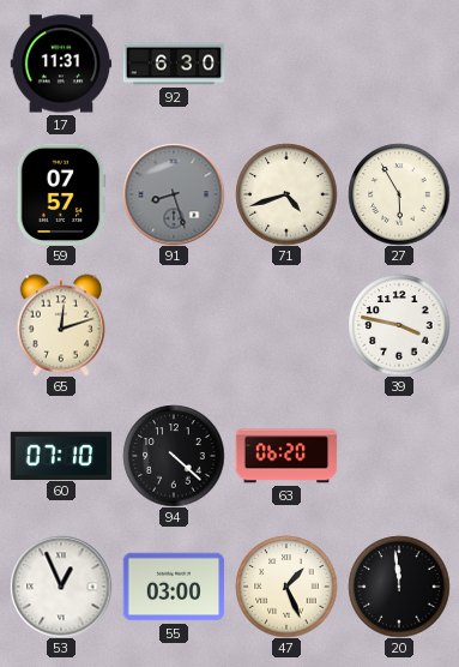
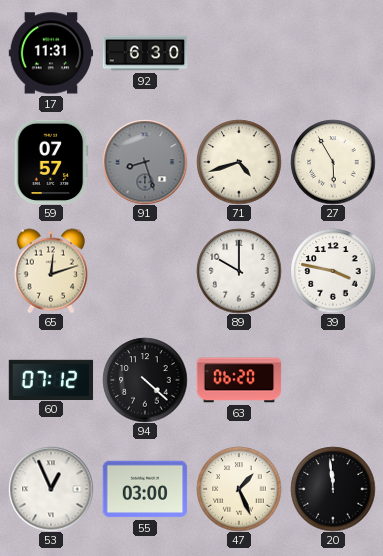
89: none -> 10:00
60: 07:10 -> 07:12
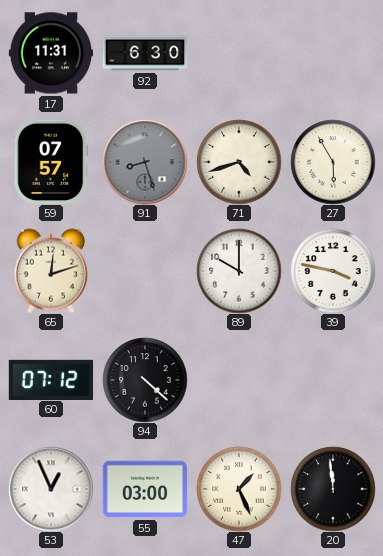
63: 06:20 -> none
